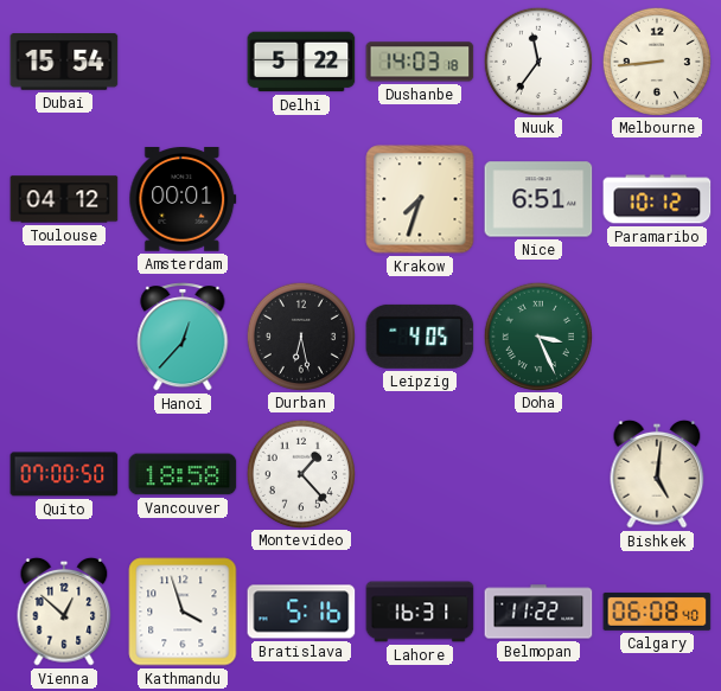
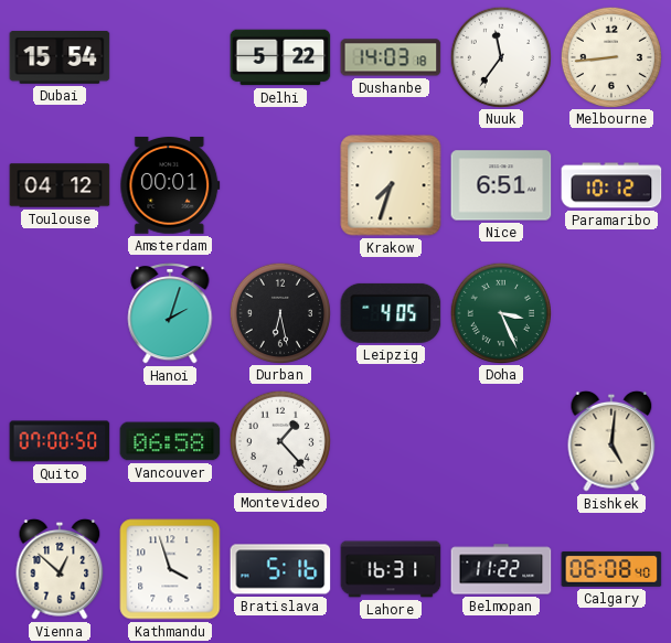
Hanoi: 12:37 -> 2:03
Vancouver: 18:58 -> 06:58
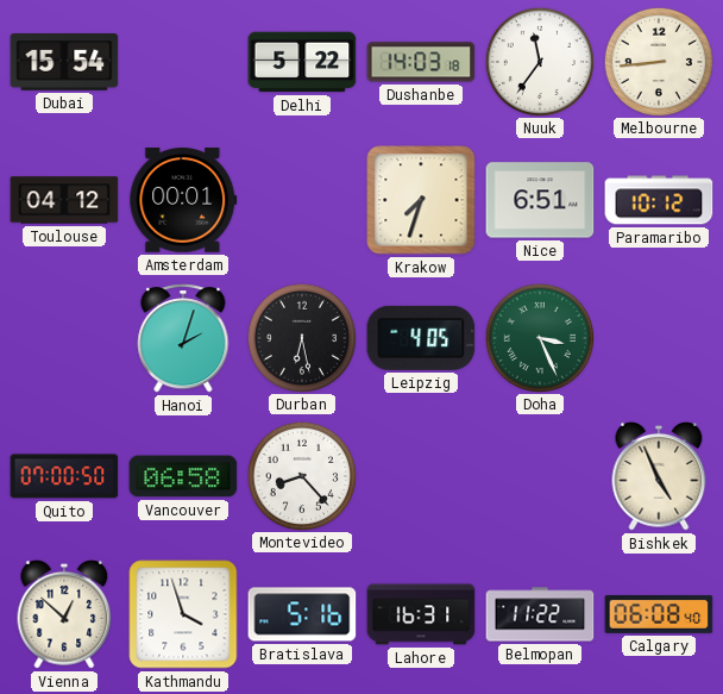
Montevideo: 1:23 -> 8:23
Bishkek: 5:01 -> 4:56
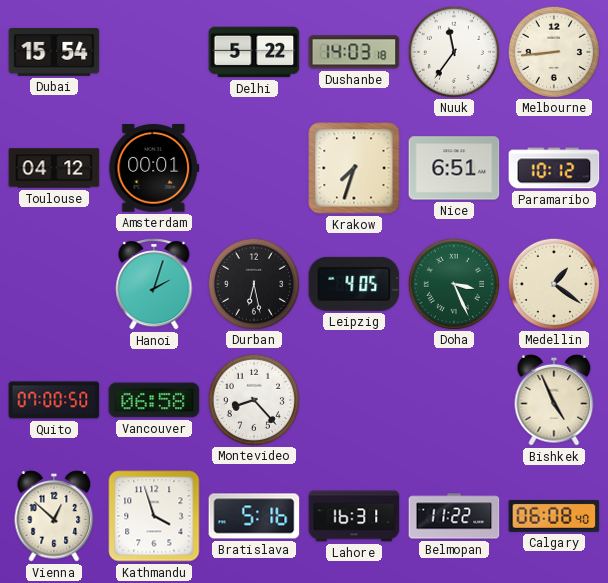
Medellin: none -> 1:21
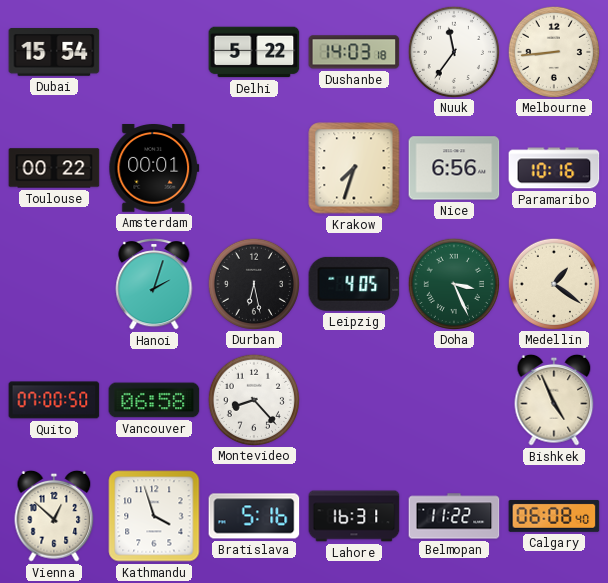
Toulouse: 04:12 -> 00:22
Nice: 6:51 -> 6:56
Paramaribo: 10:12 -> 10:16
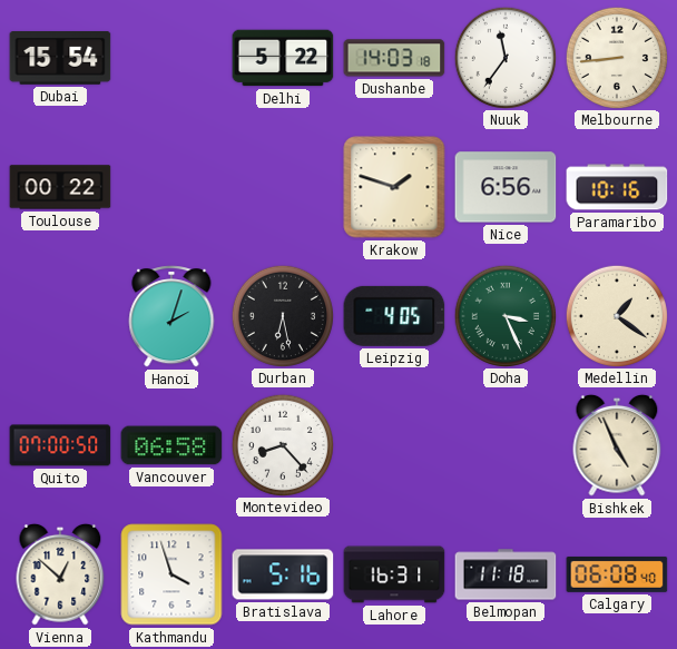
Amsterdam: 00:01 -> none
Krakow: 7:33 -> 1:48
Belmopan: 11:22 -> 11:18
